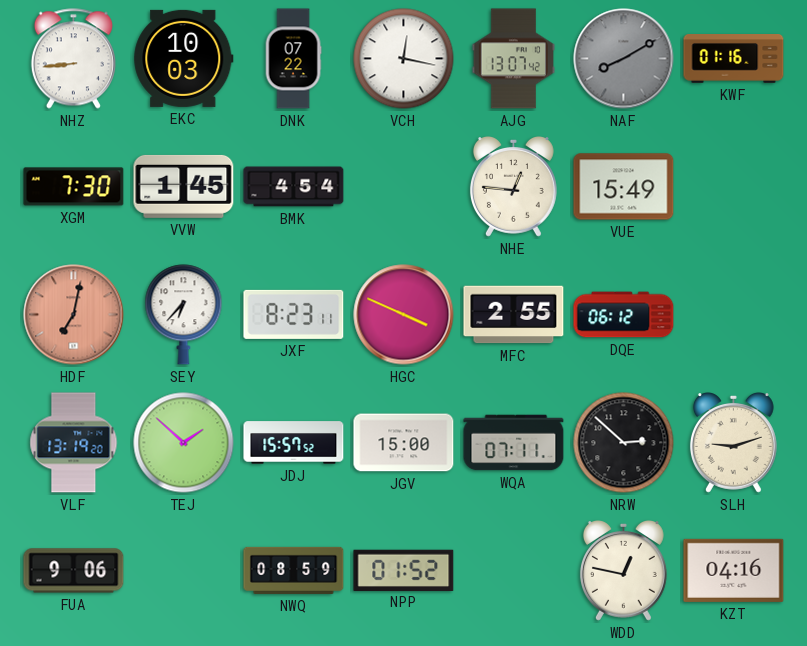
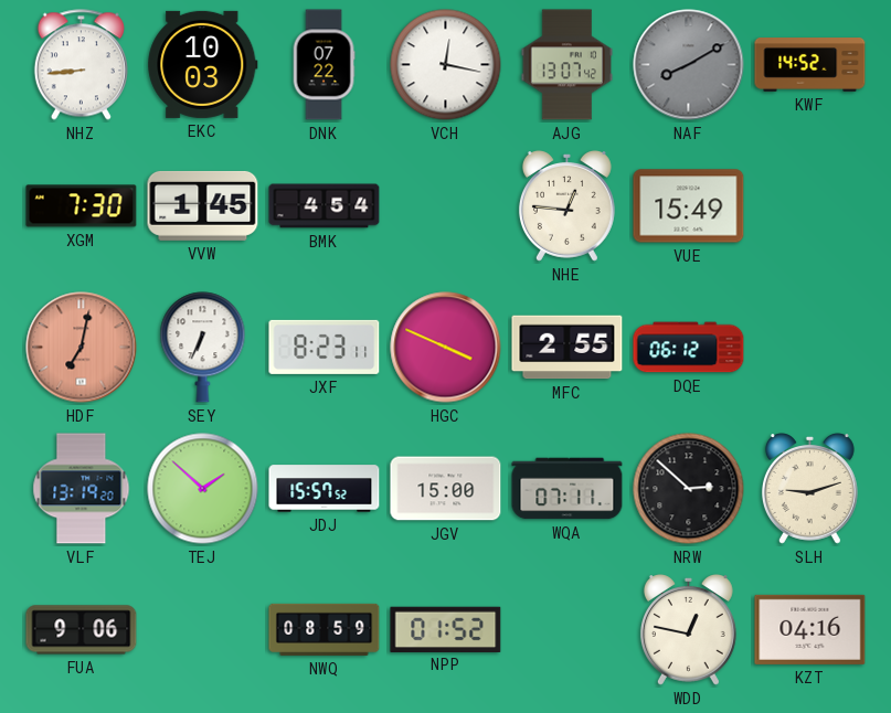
KWF: 01:16 -> 14:52
SEY: 6:37 -> 6:34
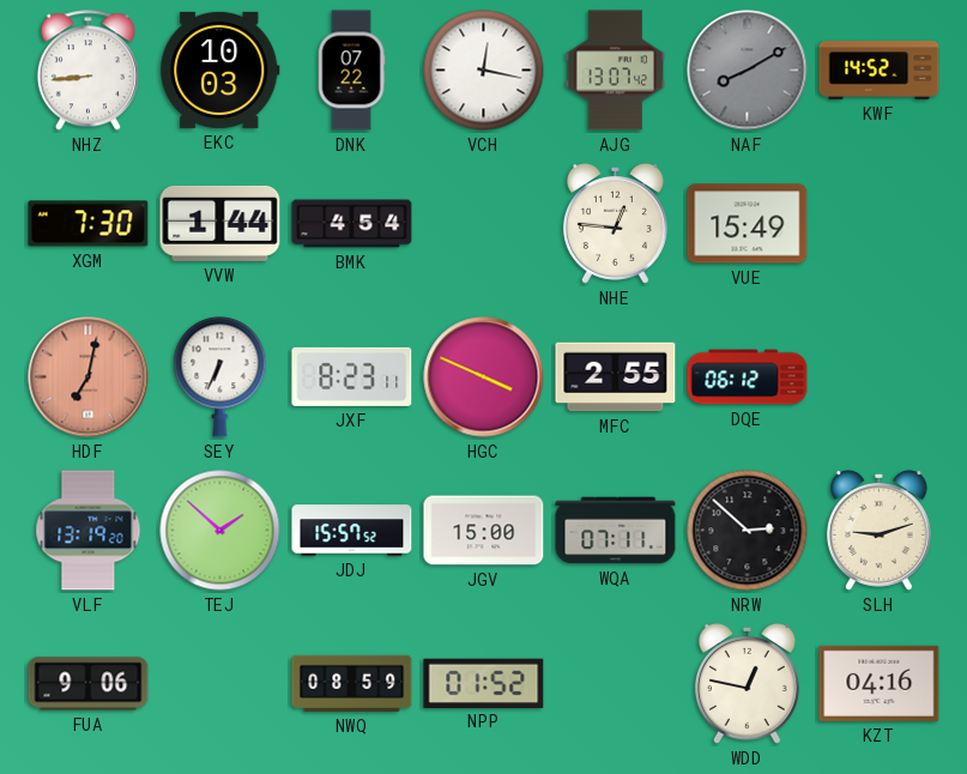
VVW: 1:45 -> 1:44
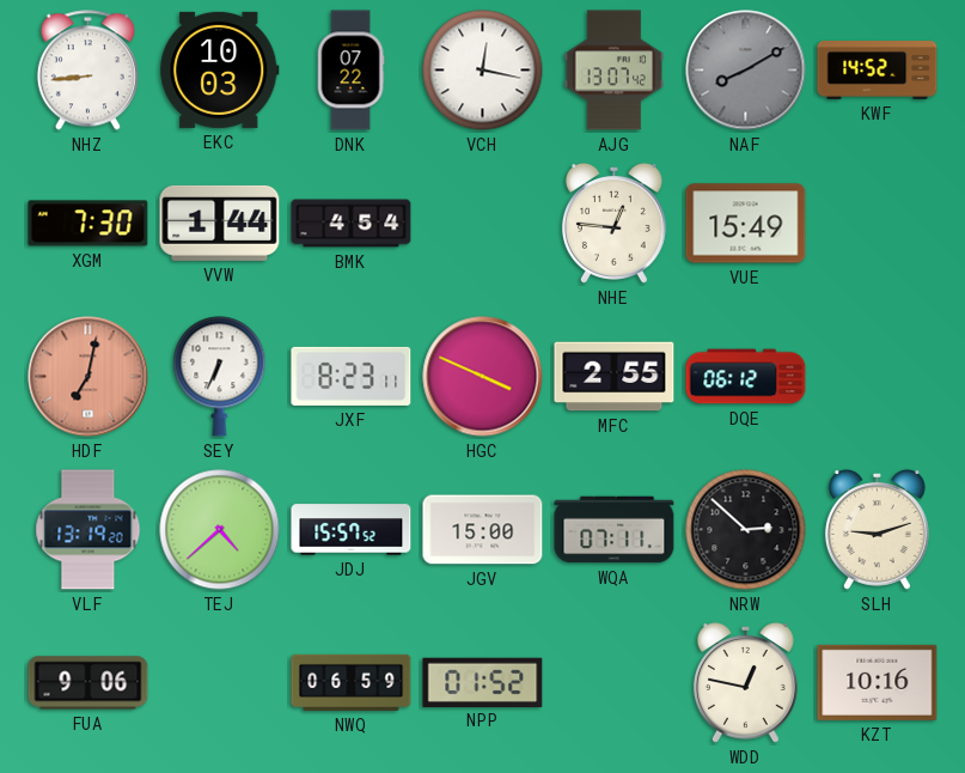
TEJ: 1:52 -> 4:38
NWQ: 08:59 -> 06:59
KZT: 04:16 -> 10:16
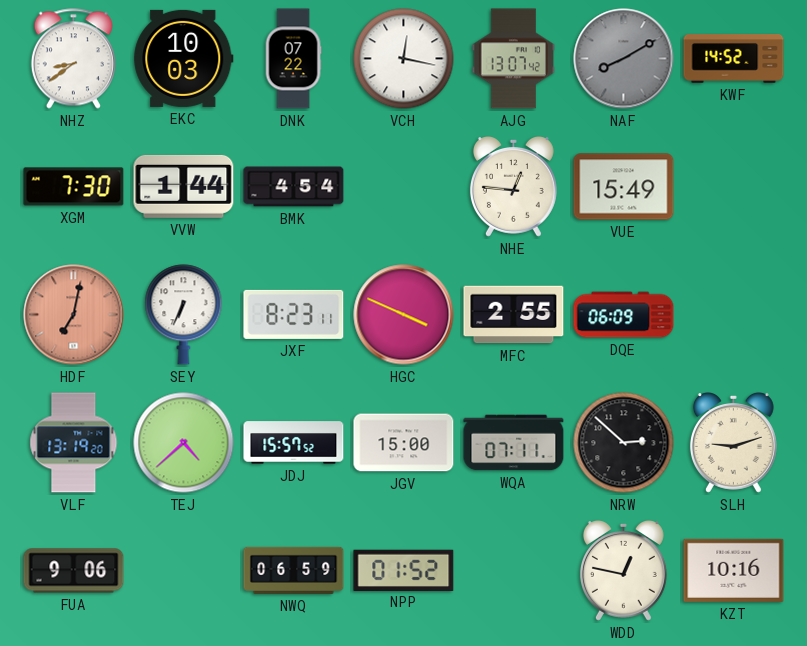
NHZ: 8:44 -> 8:39
DQE: 06:12 -> 06:09
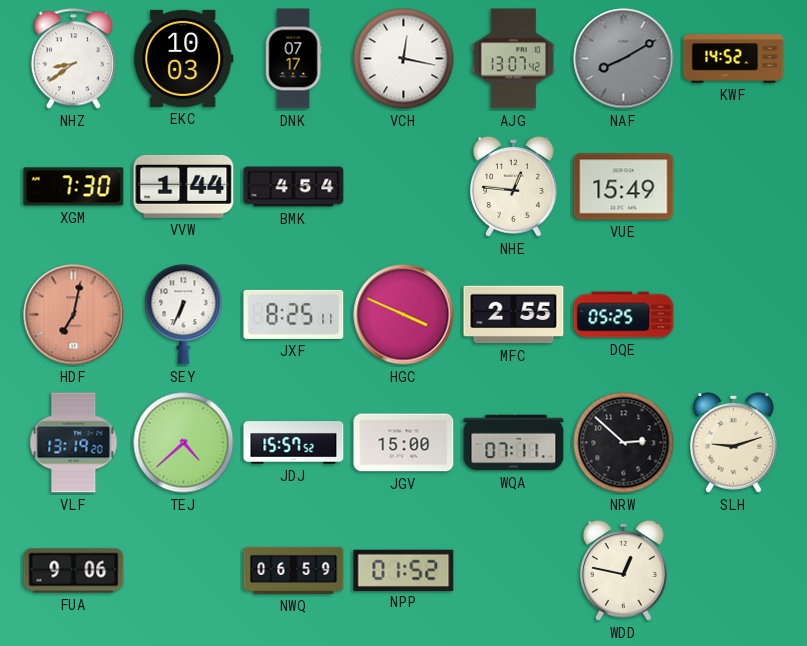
DNK: 07:22 -> 07:17
JXF: 8:23 -> 8:25
DQE: 06:09 -> 05:25
KZT: 10:16 -> none
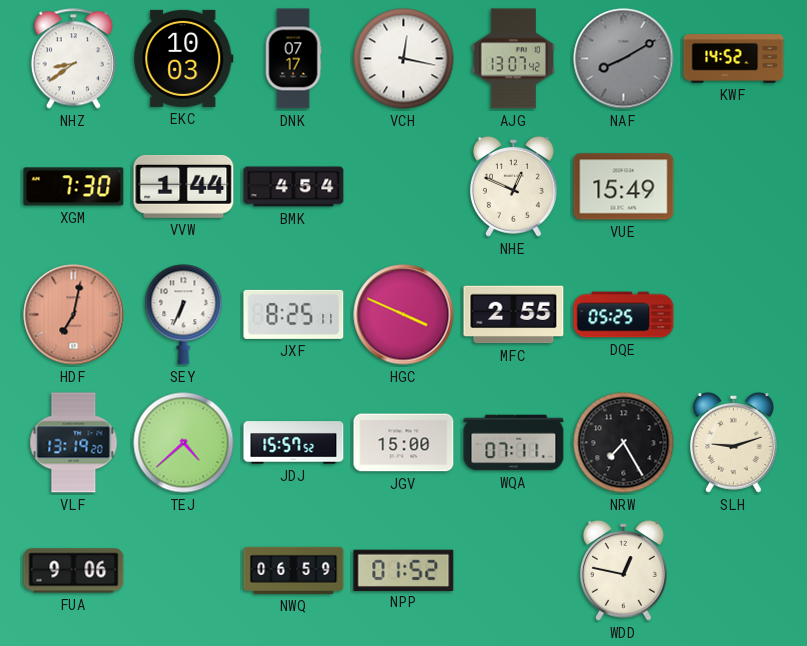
NHE: 12:46 -> 12:49
NRW: 2:52 -> 7:25
